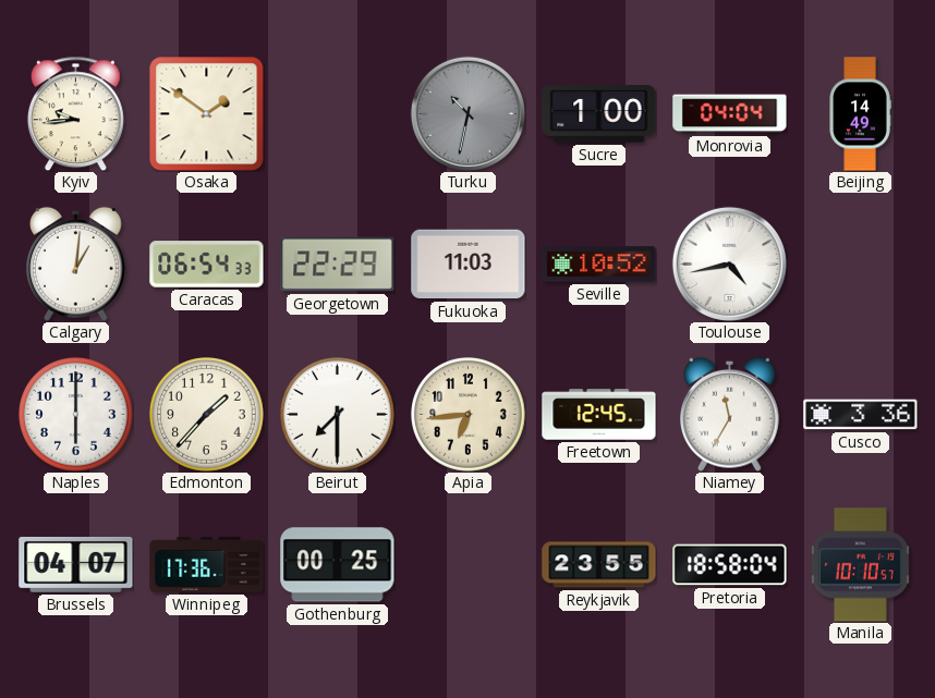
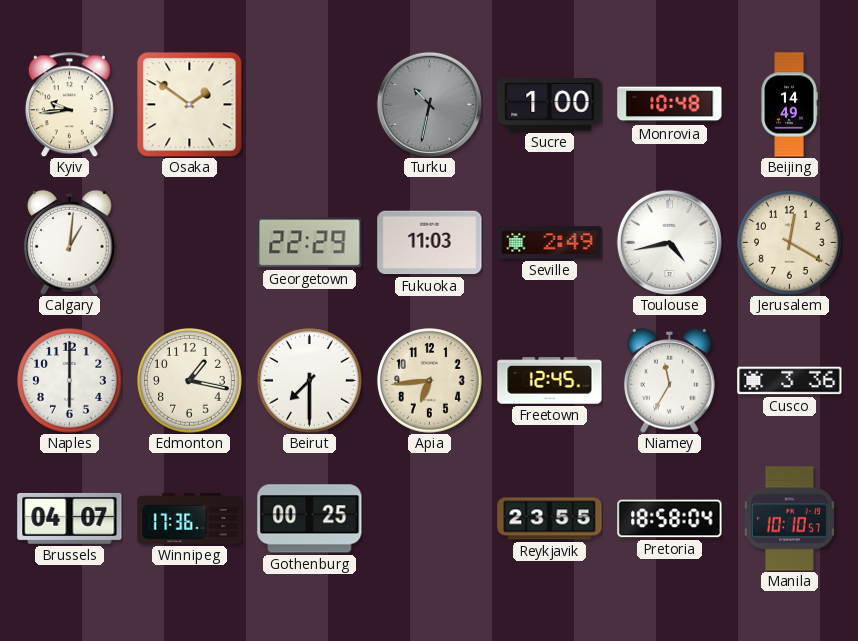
Monrovia: 04:04 -> 10:48
Caracas: 06:54 -> none
Seville: 10:52 -> 2:49
Jerusalem: none -> 12:20
Edmonton: 1:37 -> 1:17
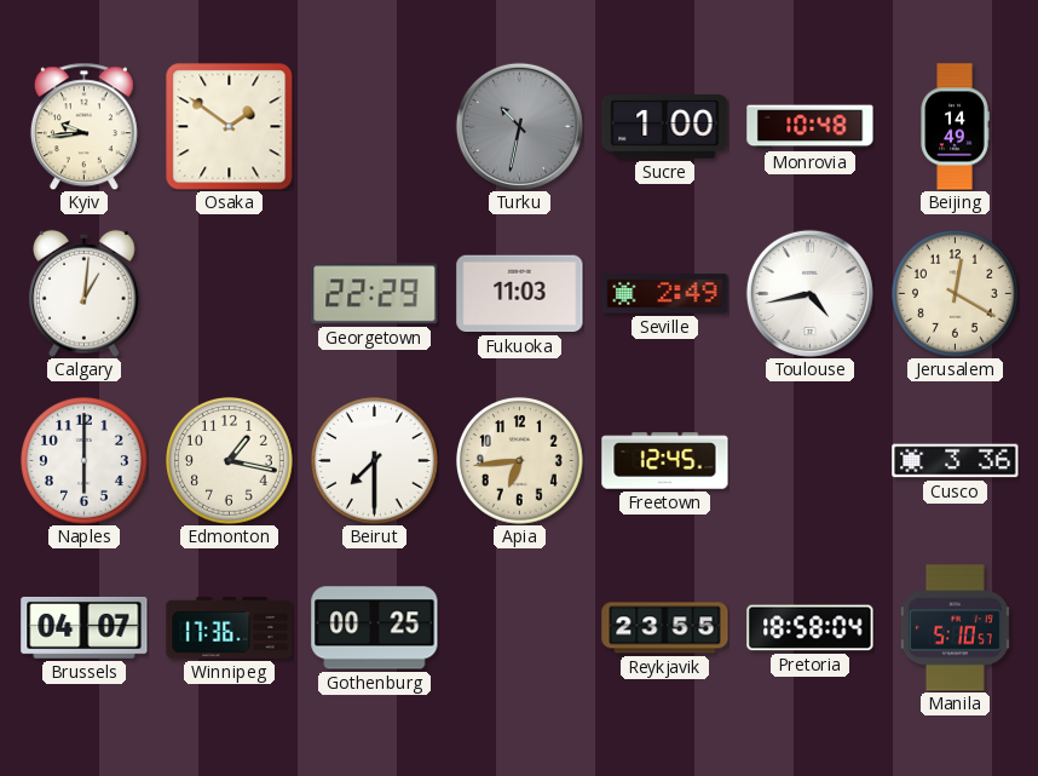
Niamey: 11:35 -> none
Manila: 10:10 -> 5:10
